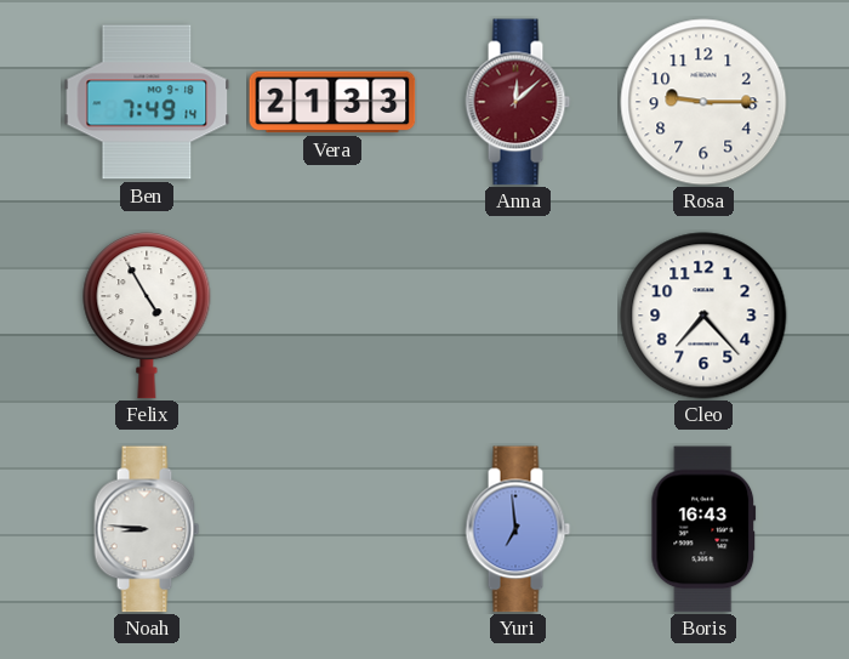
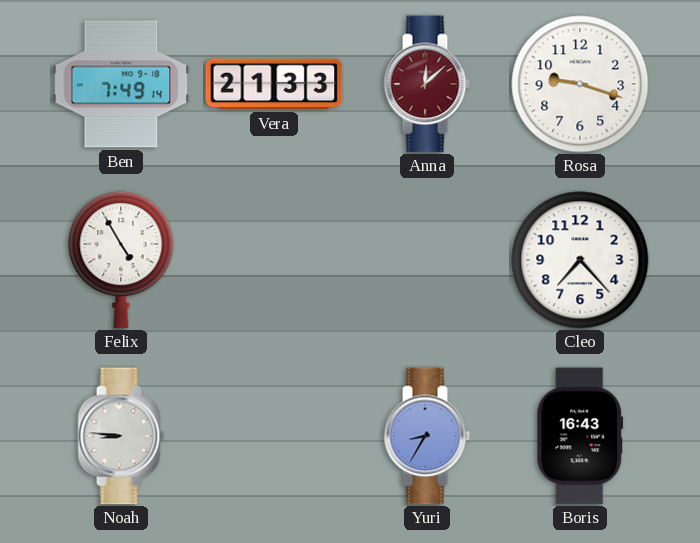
Rosa: 9:15 -> 9:18
Yuri: 6:59 -> 8:35
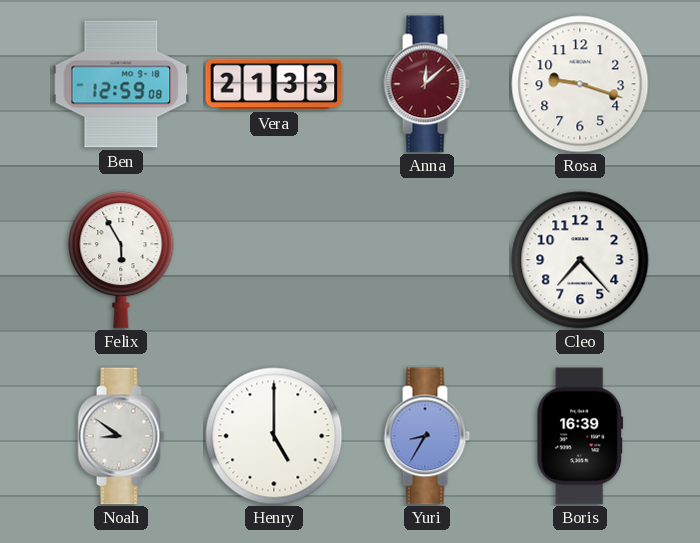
Ben: 7:49 -> 12:59
Felix: 4:55 -> 5:55
Noah: 8:46 -> 8:51
Henry: none -> 5:00
Boris: 16:43 -> 16:39
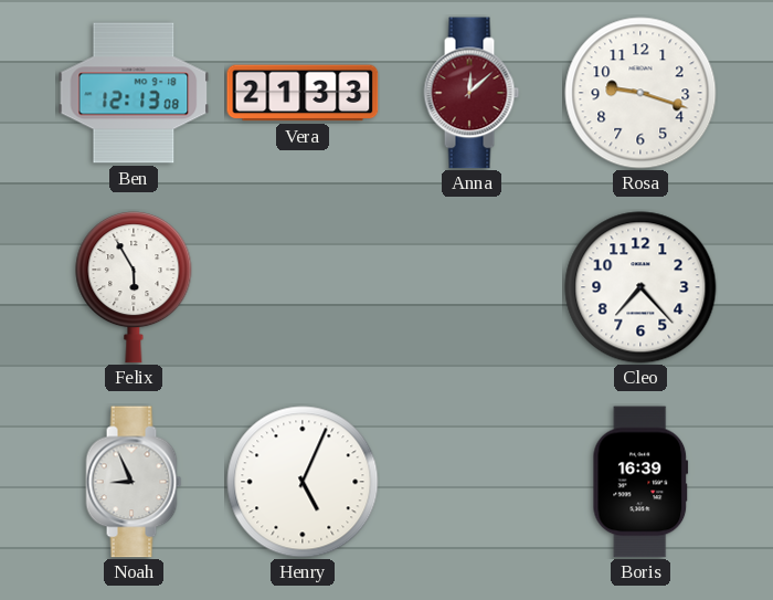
Ben: 12:59 -> 12:13
Noah: 8:51 -> 8:56
Henry: 5:00 -> 5:04
Yuri: 8:35 -> none
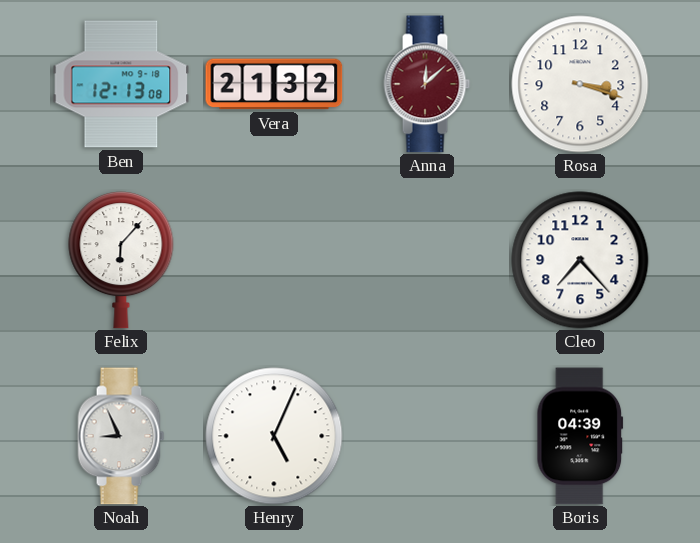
Vera: 21:33 -> 21:32
Rosa: 9:18 -> 3:18
Felix: 5:55 -> 6:07
Boris: 16:39 -> 04:39
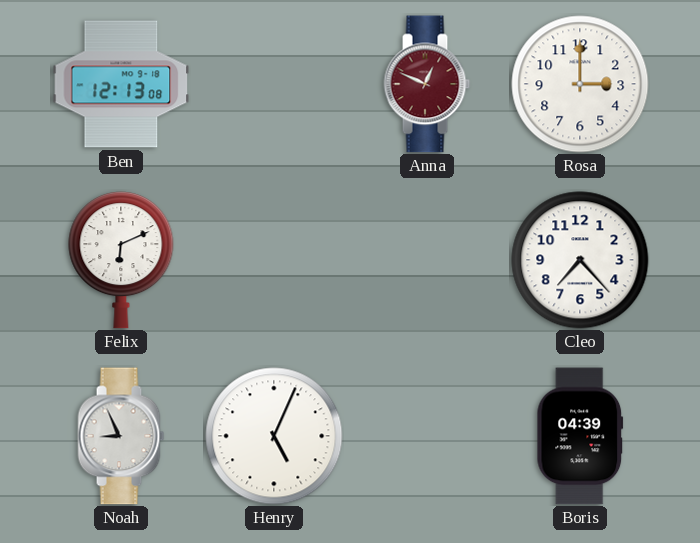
Vera: 21:32 -> none
Anna: 12:08 -> 12:49
Rosa: 3:18 -> 3:00
Felix: 6:07 -> 6:11
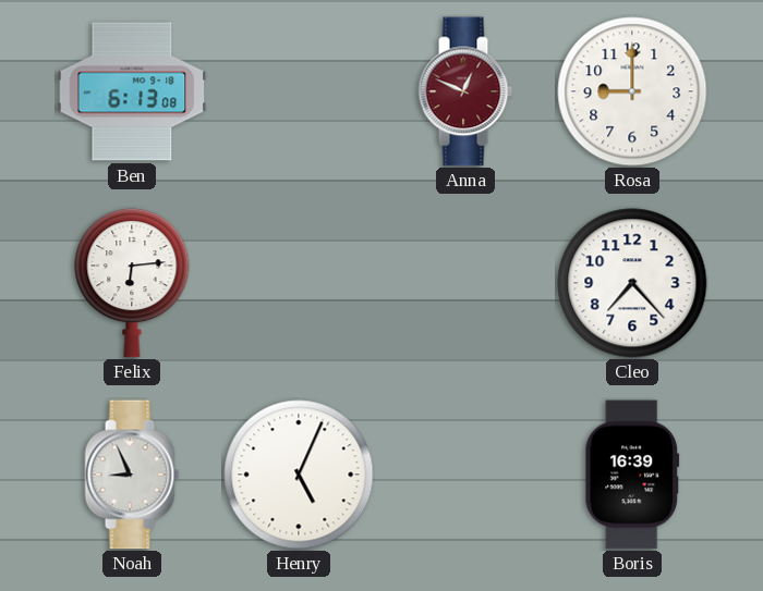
Ben: 12:13 -> 6:13
Rosa: 3:00 -> 9:00
Felix: 6:11 -> 6:14
Boris: 04:39 -> 16:39
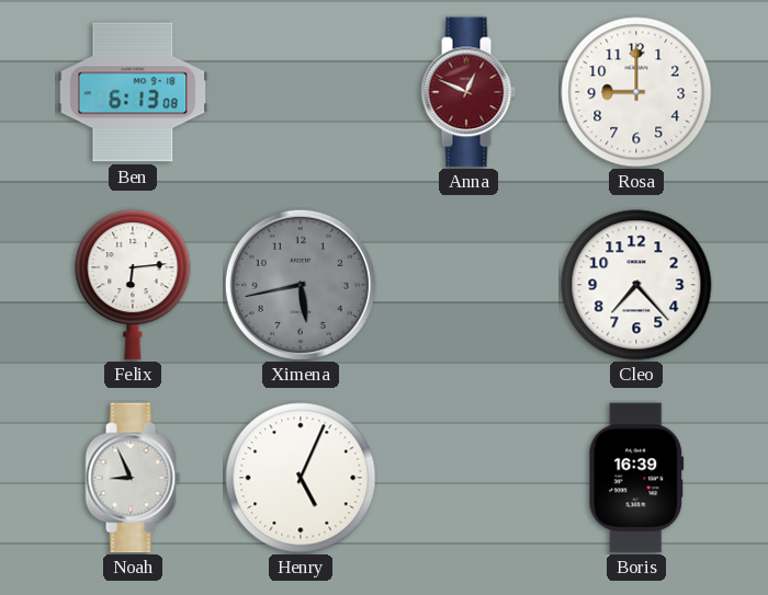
Ximena: none -> 5:43
